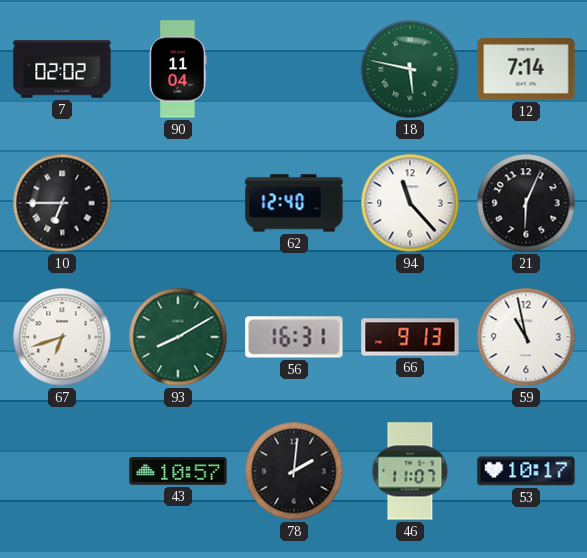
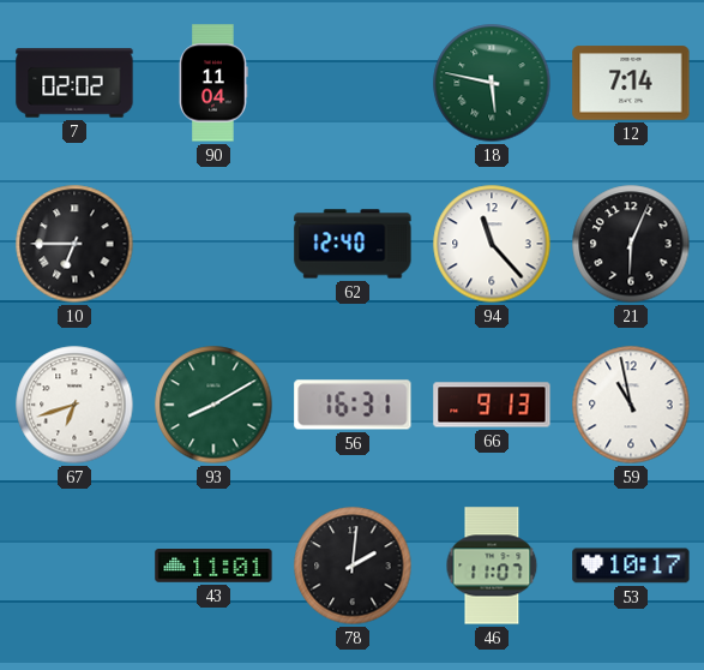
43: 10:57 -> 11:01
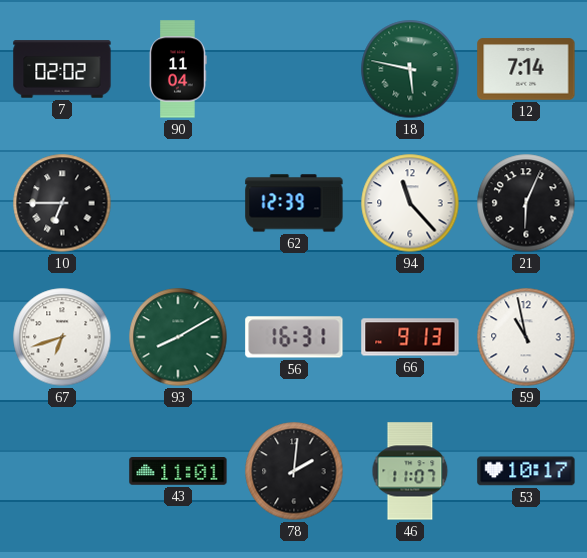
62: 12:40 -> 12:39
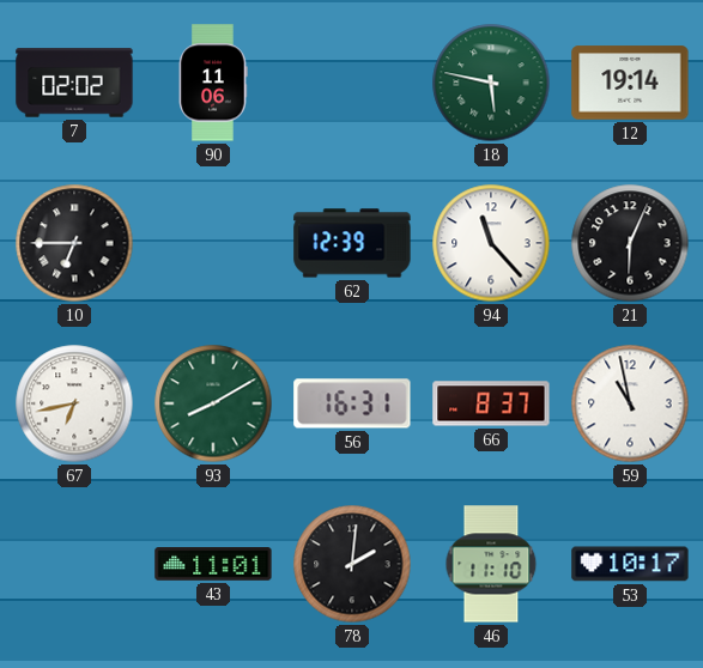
90: 11:04 -> 11:06
12: 7:14 -> 19:14
67: 6:42 -> 6:43
66: 9:13 -> 8:37
46: 11:07 -> 11:10
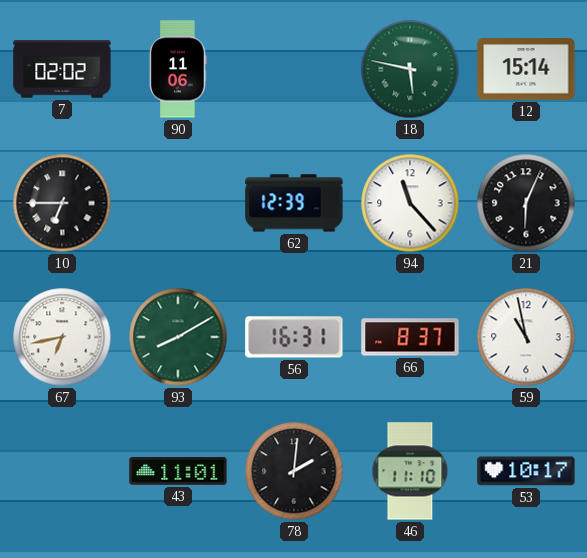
12: 19:14 -> 15:14
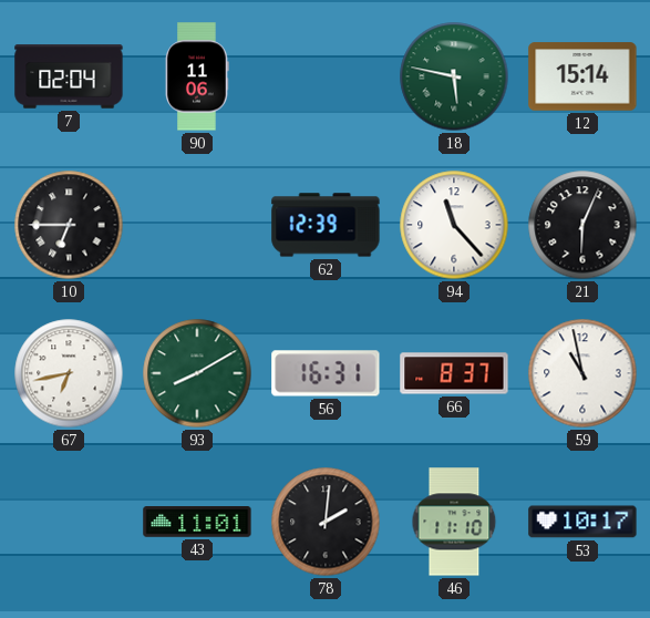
7: 02:02 -> 02:04
